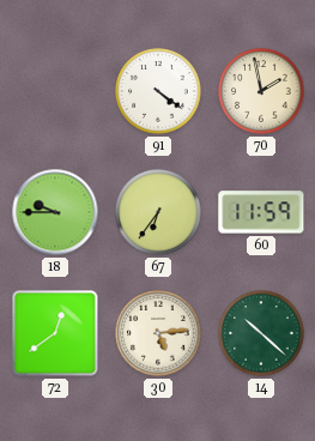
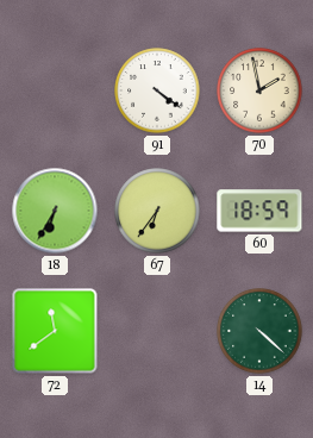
18: 9:45 -> 6:35
60: 11:59 -> 18:59
72: 12:39 -> 11:39
30: 5:14 -> none
14: 10:22 -> 4:22
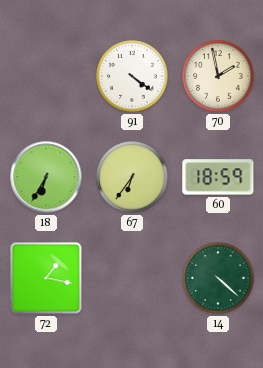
72: 11:39 -> 1:17
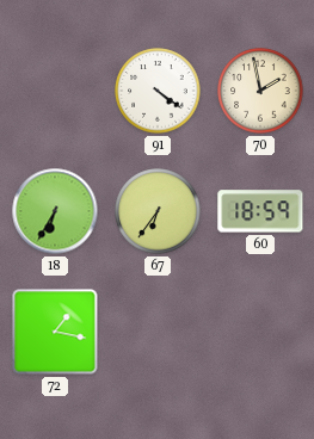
14: 4:22 -> none
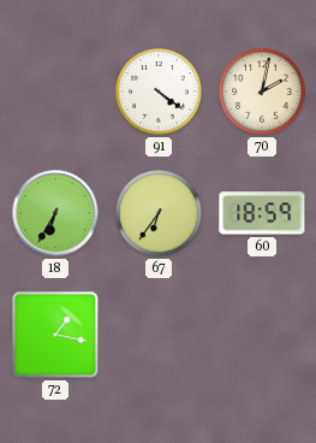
70: 1:58 -> 2:02
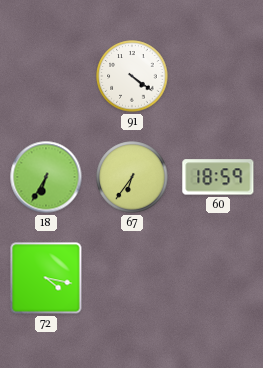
70: 2:02 -> none
72: 1:17 -> 4:17
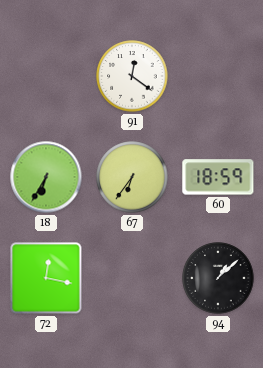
91: 4:21 -> 12:21
72: 4:17 -> 12:17
94: none -> 1:08
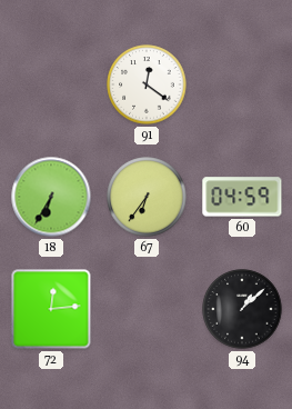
60: 18:59 -> 04:59
72: 12:17 -> 12:14
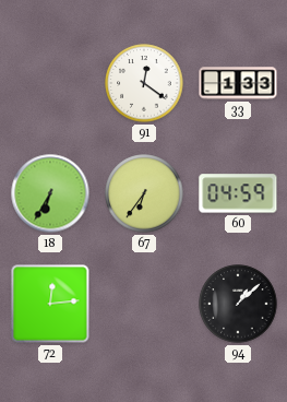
33: none -> 1:33
